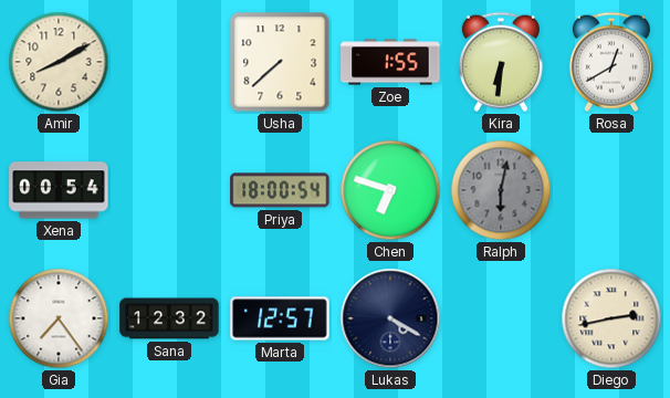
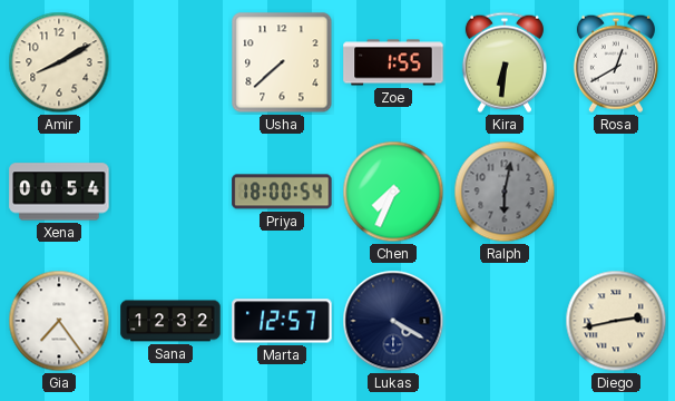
Chen: 6:48 -> 7:34
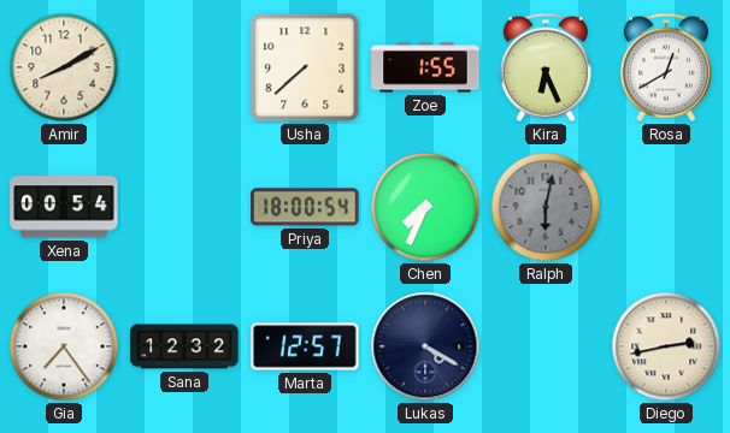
Kira: 6:31 -> 6:26
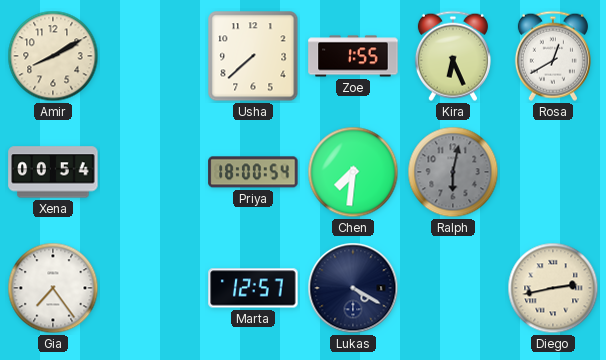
Chen: 7:34 -> 7:31
Sana: 12:32 -> none
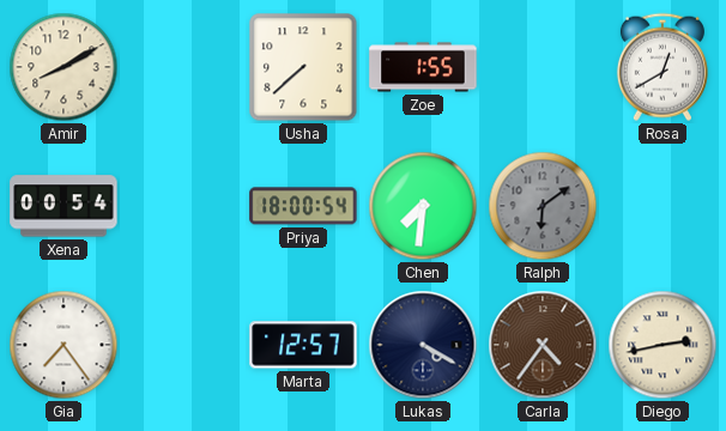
Kira: 6:26 -> none
Ralph: 6:02 -> 6:09
Carla: none -> 4:36
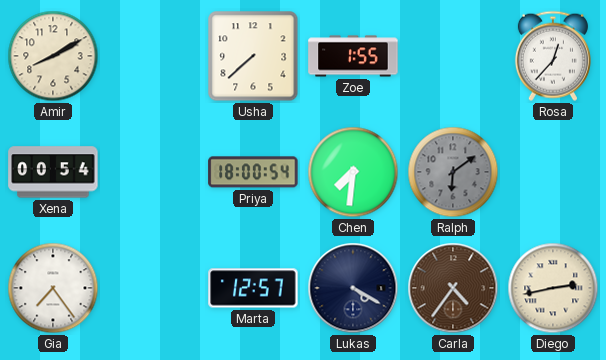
Rosa: 12:40 -> 12:37
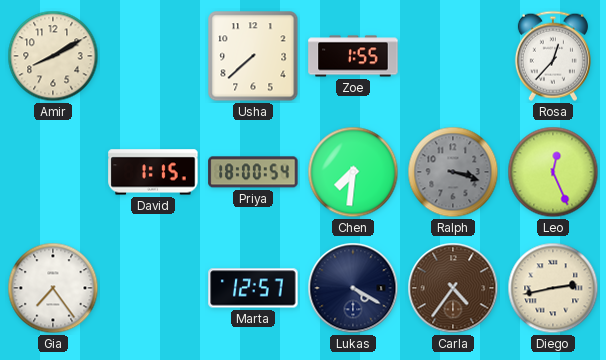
Xena: 00:54 -> none
David: none -> 1:15
Ralph: 6:09 -> 3:18
Leo: none -> 12:26
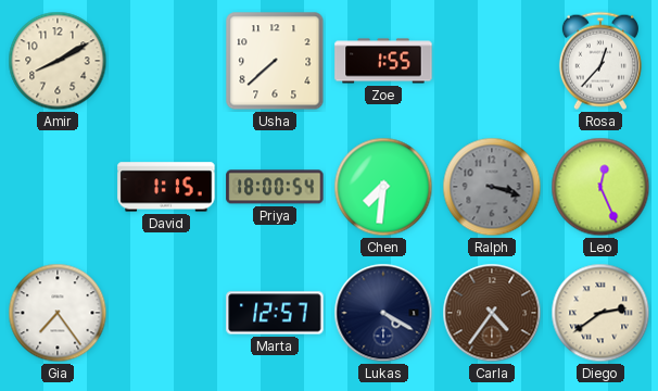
Diego: 2:43 -> 2:39
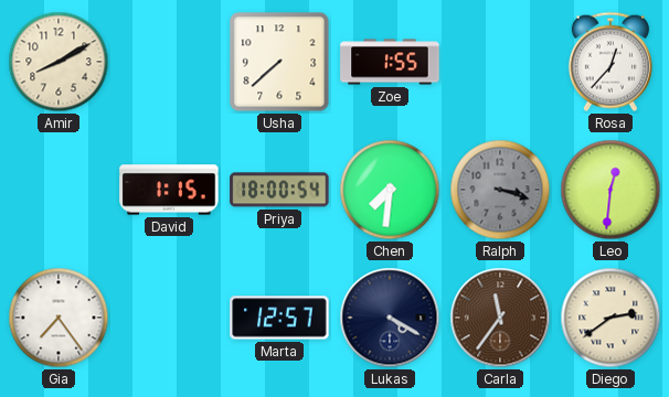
Leo: 12:26 -> 12:31
Carla: 4:36 -> 11:36
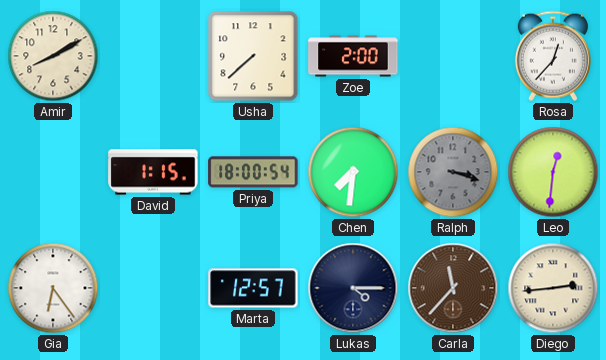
Zoe: 1:55 -> 2:00
Gia: 7:24 -> 6:24
Lukas: 4:20 -> 4:15
Carla: 11:36 -> 11:37
Diego: 2:39 -> 2:44
